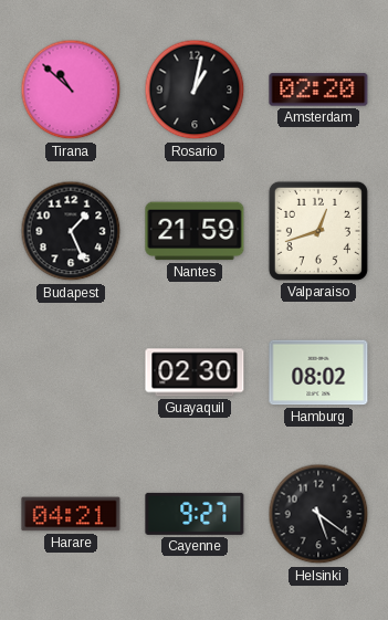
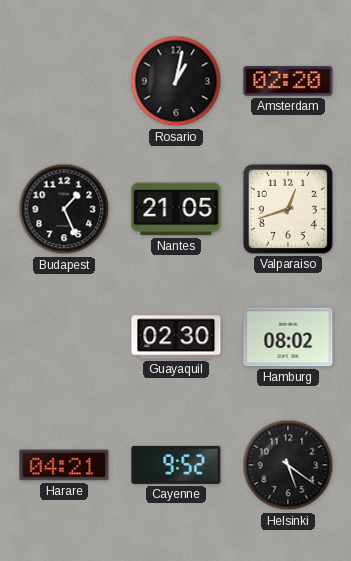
Tirana: 10:52 -> none
Nantes: 21:59 -> 21:05
Cayenne: 9:27 -> 9:52
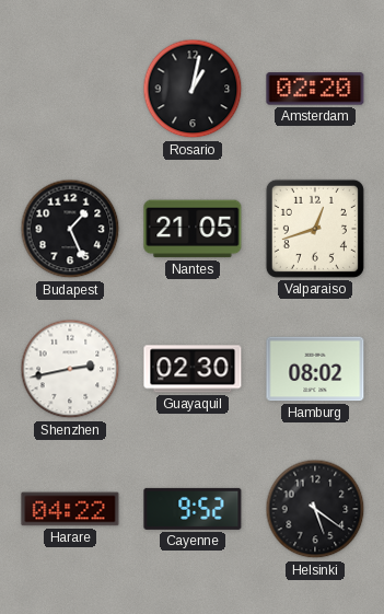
Shenzhen: none -> 2:43
Harare: 04:21 -> 04:22
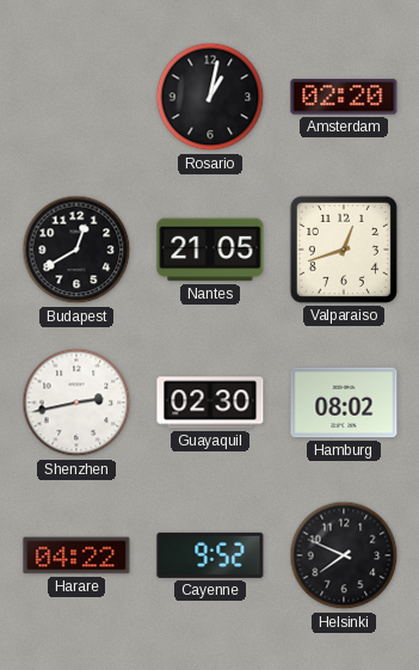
Budapest: 1:26 -> 12:40
Helsinki: 5:21 -> 7:49
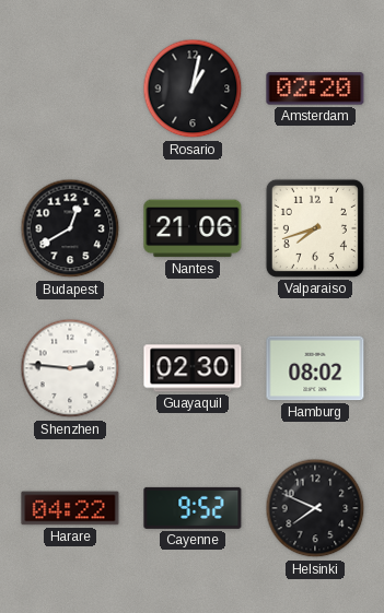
Nantes: 21:05 -> 21:06
Valparaiso: 12:42 -> 7:42
Shenzhen: 2:43 -> 2:46
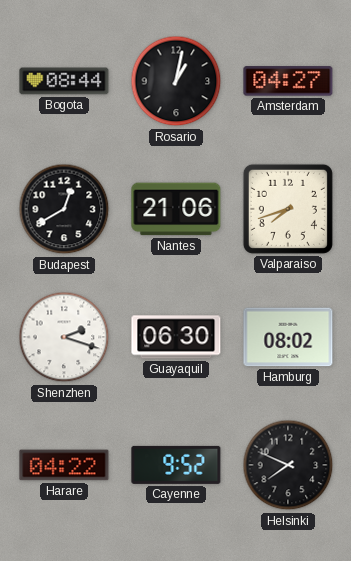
Bogota: none -> 08:44
Amsterdam: 02:20 -> 04:27
Shenzhen: 2:46 -> 2:18
Guayaquil: 02:30 -> 06:30
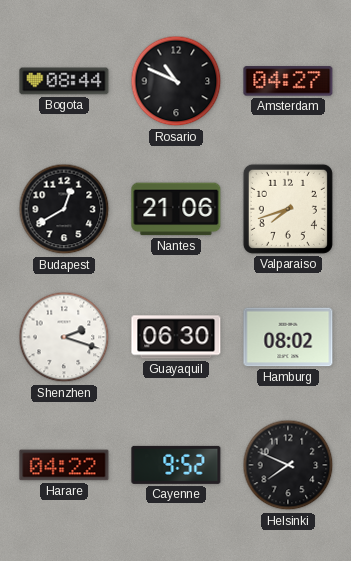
Rosario: 1:02 -> 10:49
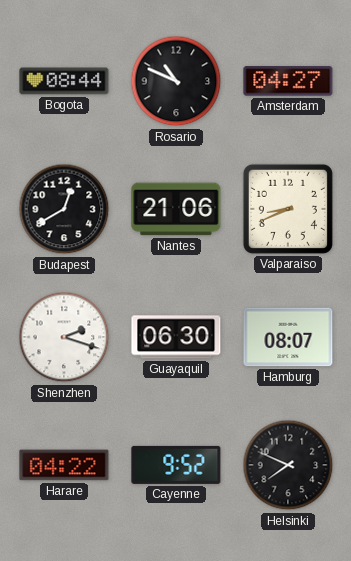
Valparaiso: 7:42 -> 8:41
Hamburg: 08:02 -> 08:07
